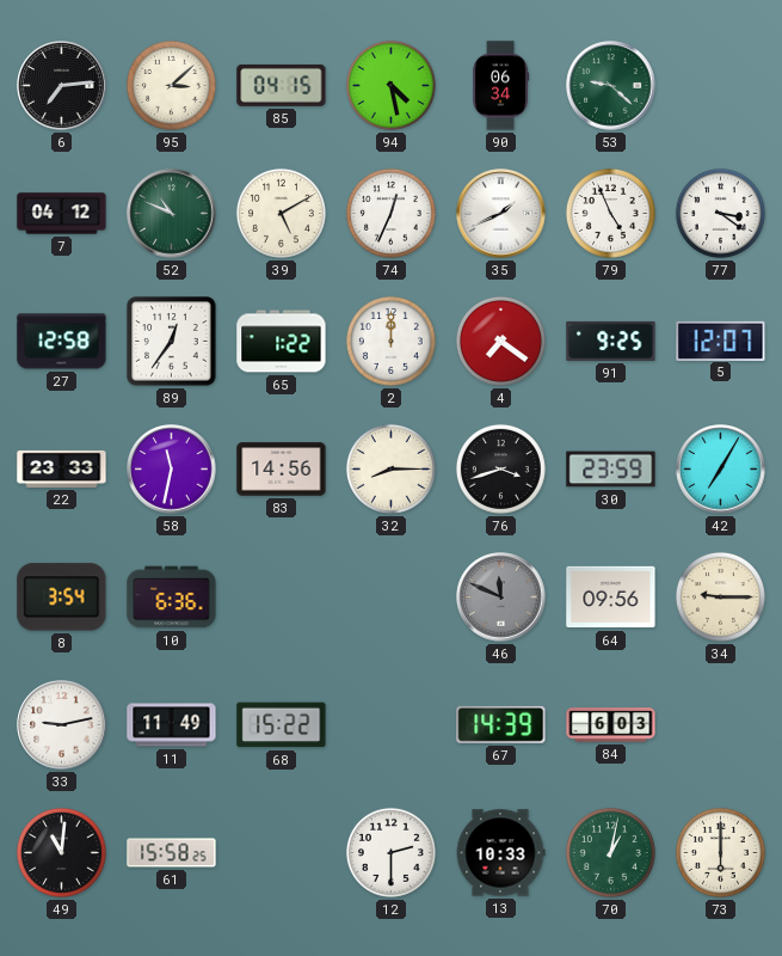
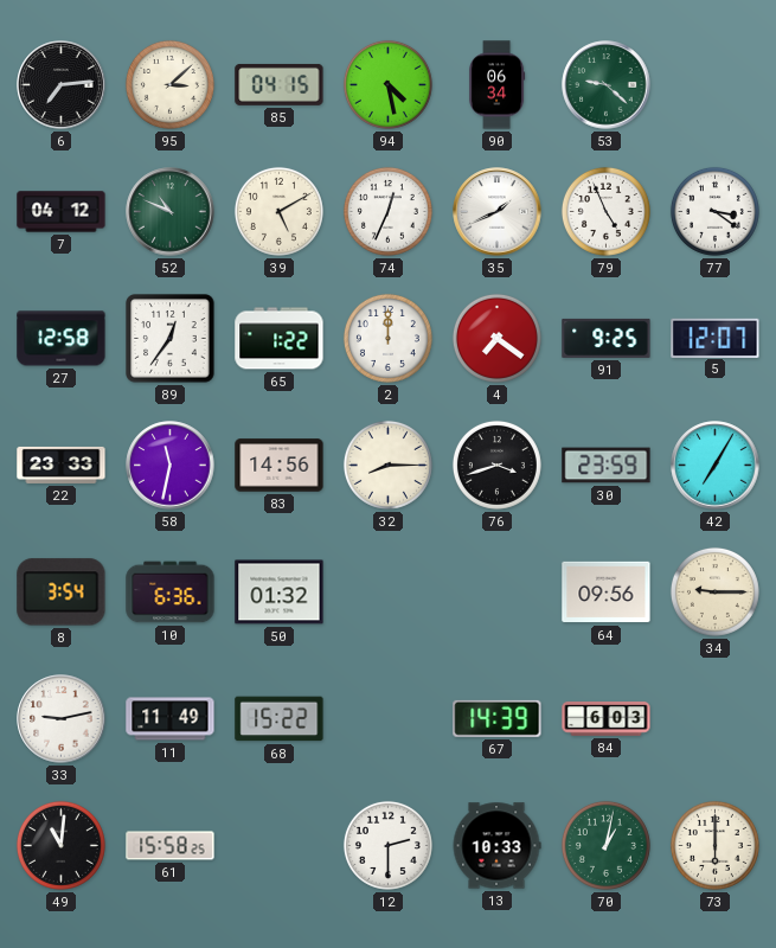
50: none -> 01:32
46: 11:49 -> none
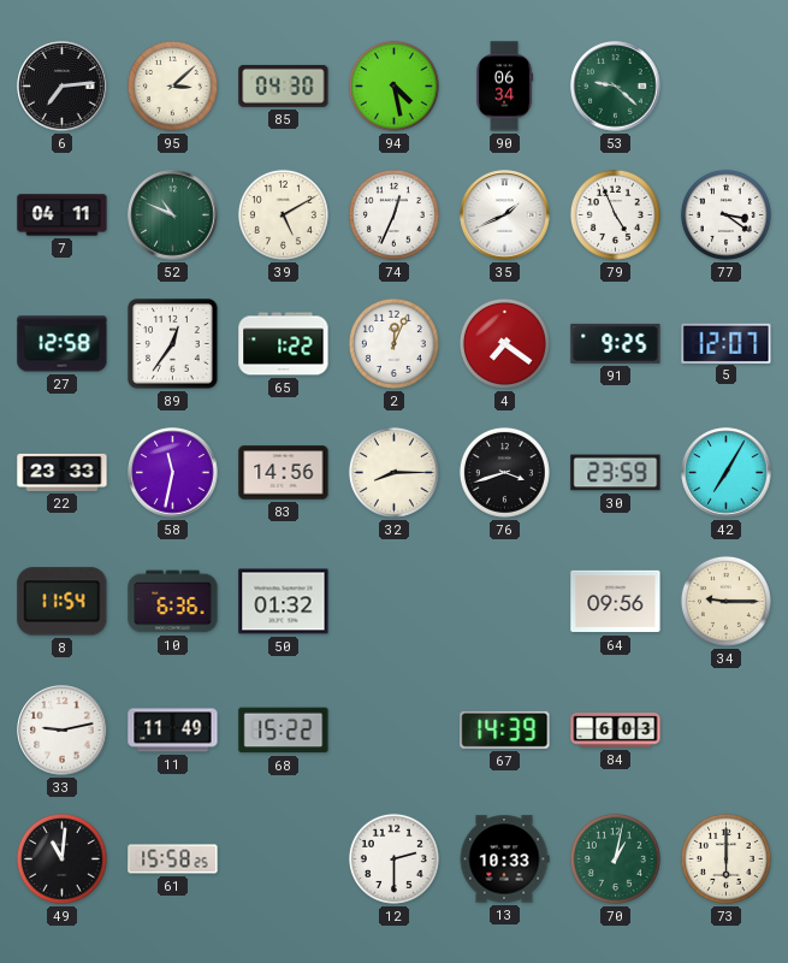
85: 04:15 -> 04:30
7: 04:12 -> 04:11
2: 12:00 -> 12:04
8: 3:54 -> 11:54
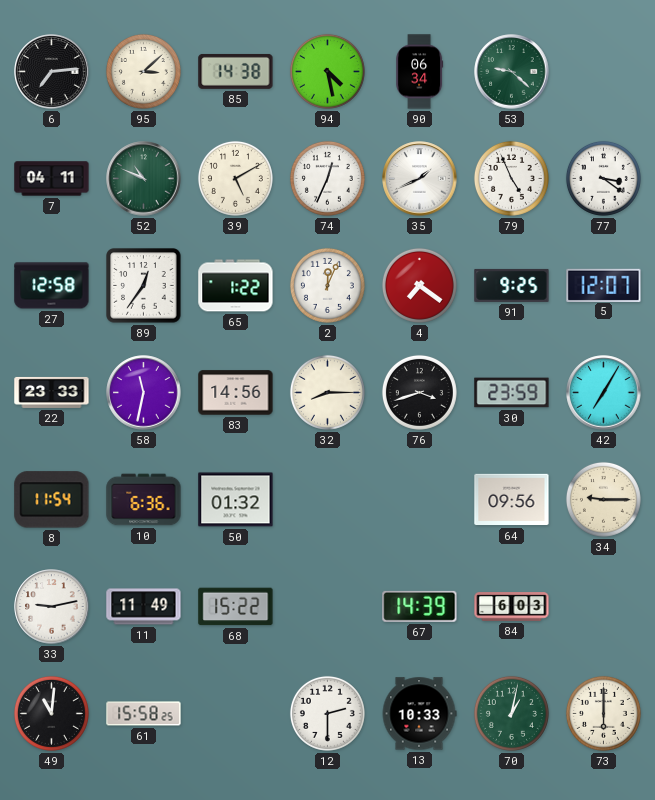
85: 04:30 -> 14:38
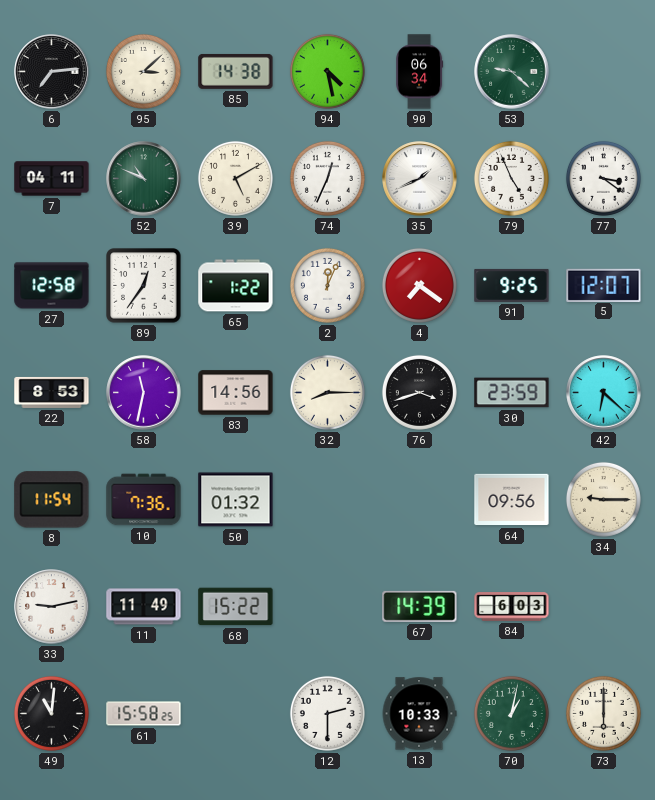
22: 23:33 -> 8:53
42: 7:05 -> 6:22
10: 6:36 -> 7:36
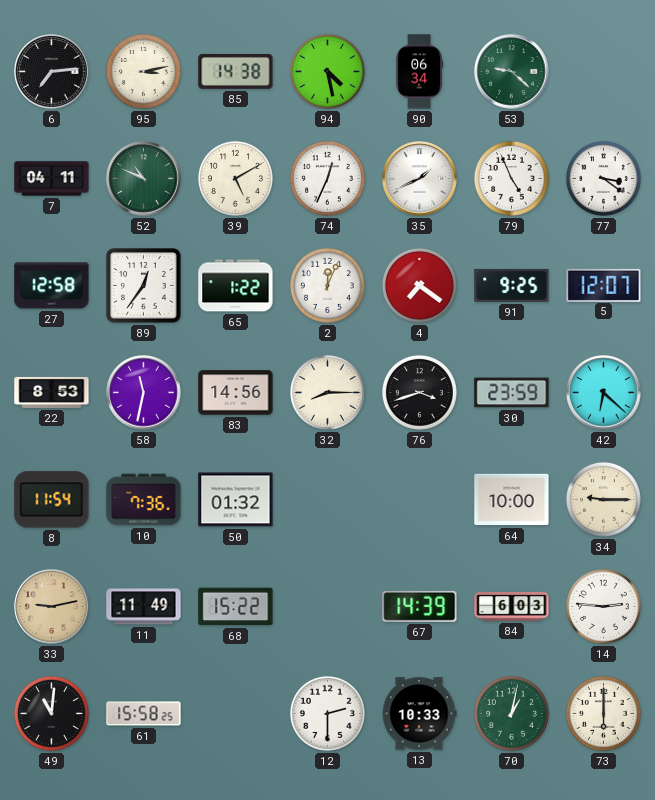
95: 3:08 -> 3:13
64: 09:56 -> 10:00
33 dial: white -> champagne
14: none -> 2:46
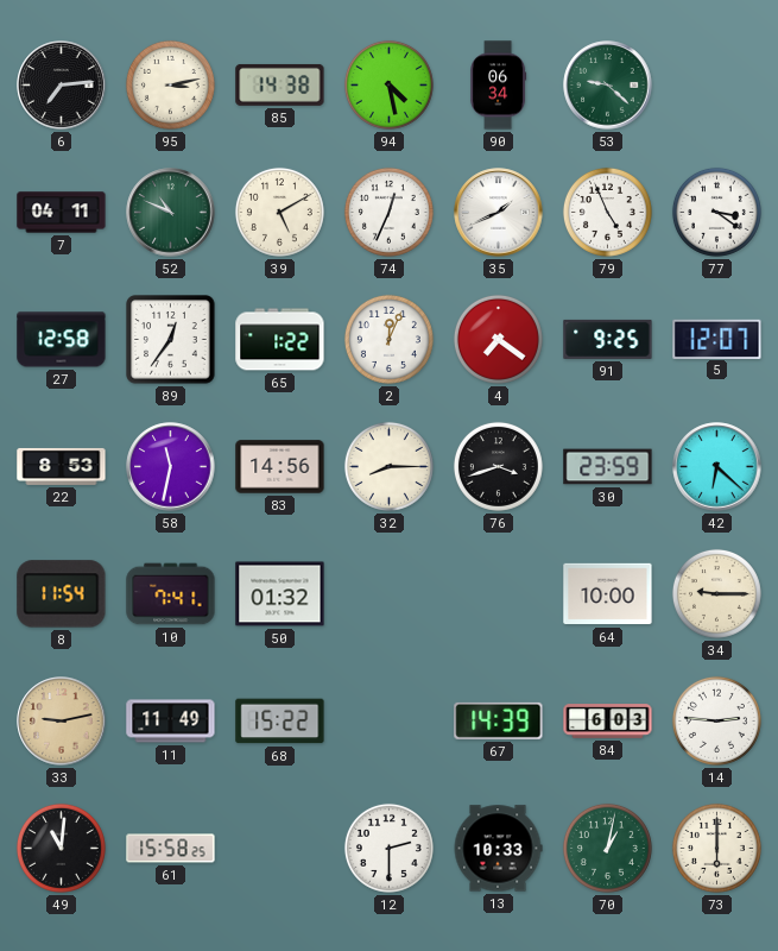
10: 7:36 -> 7:41
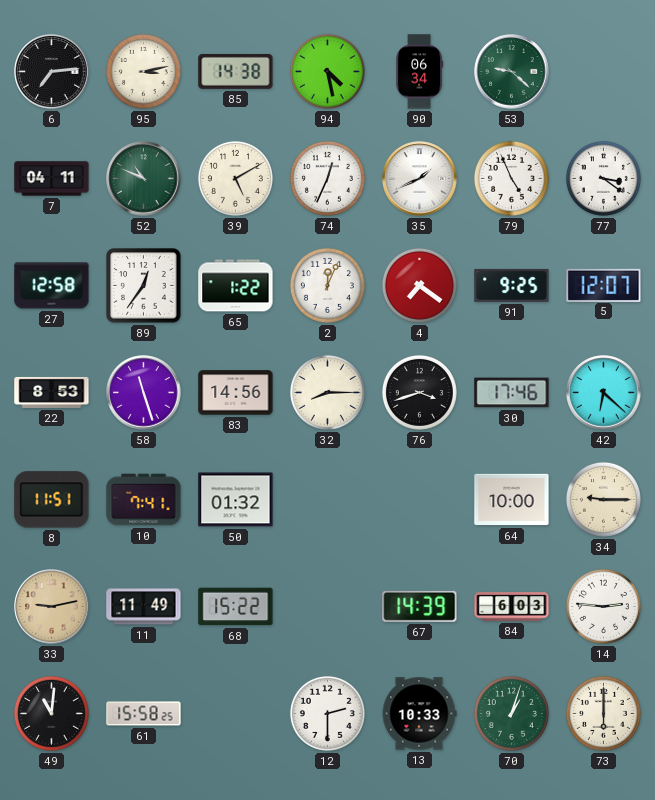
58: 11:32 -> 11:27
30: 23:59 -> 17:46
8: 11:54 -> 11:51
70: 1:02 -> 1:03
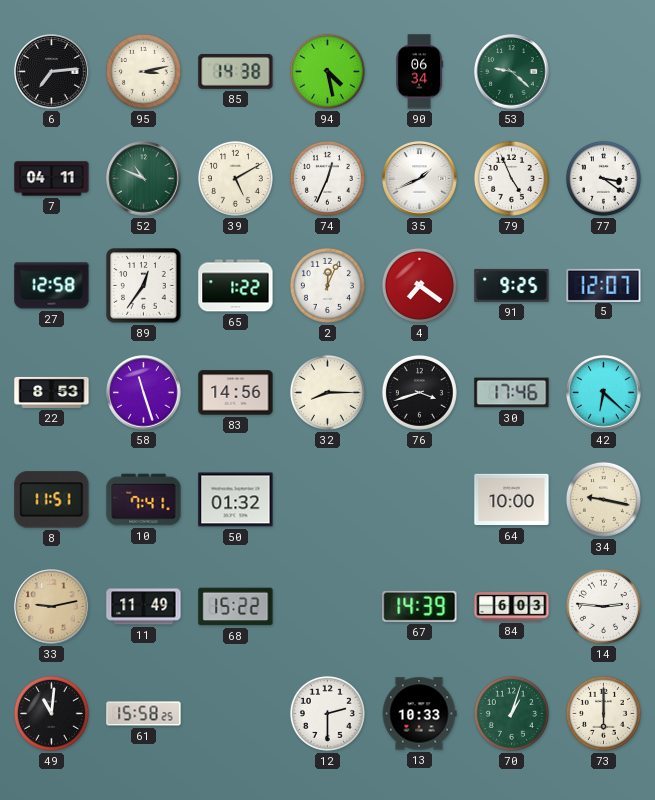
34: 9:15 -> 9:17
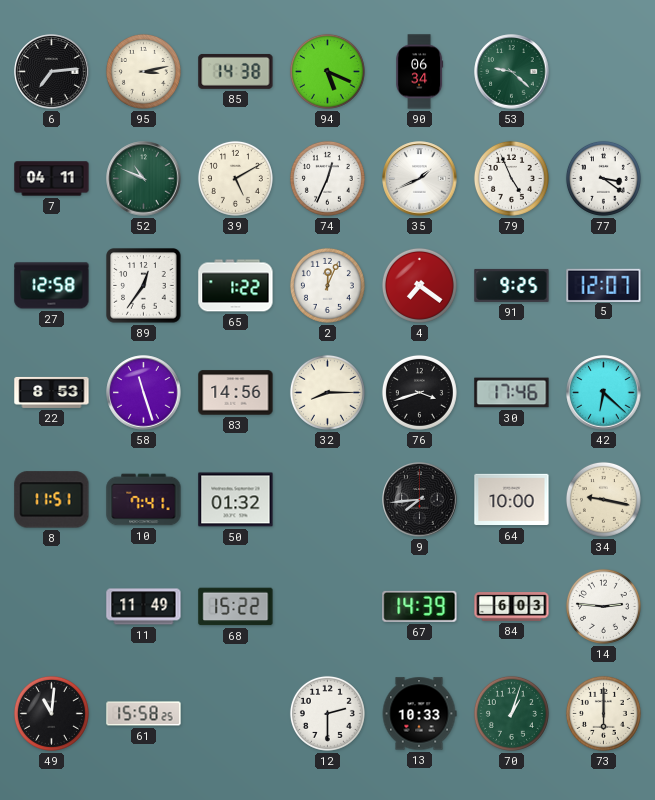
94: 4:28 -> 5:19
9: none -> 7:44
33: 9:13 -> none
